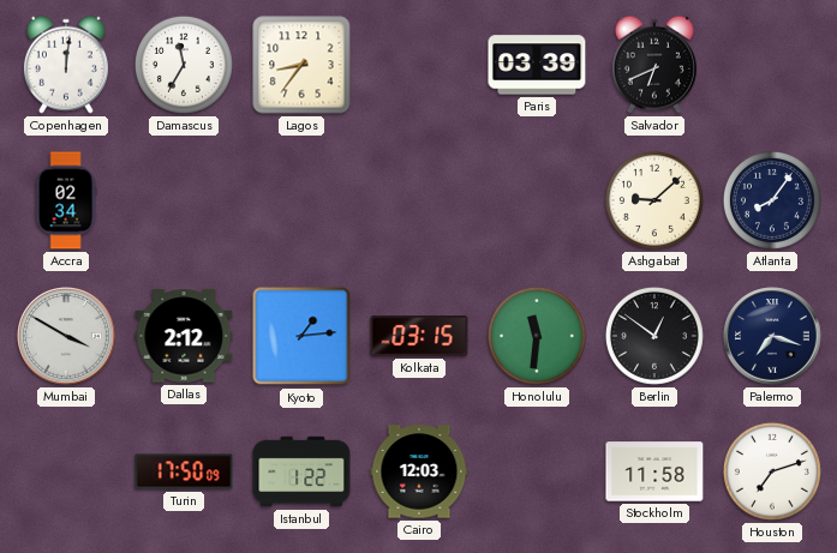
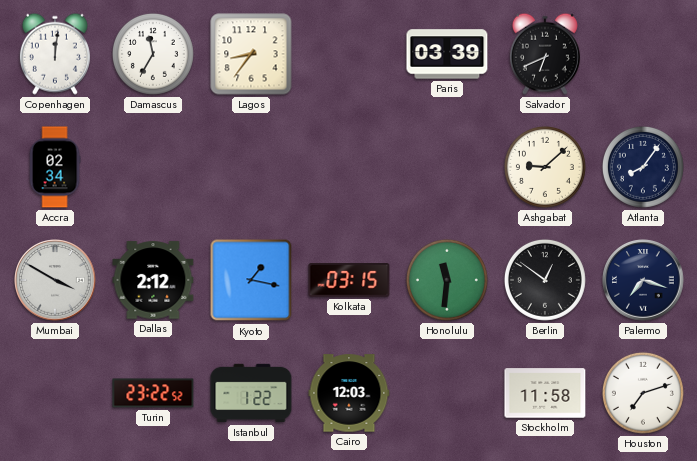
Kyoto: 1:14 -> 1:17
Turin: 17:50 -> 23:22
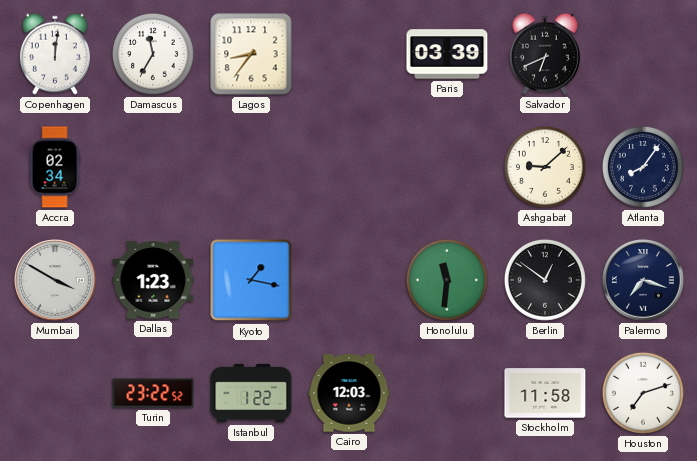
Dallas: 2:12 -> 1:23
Kolkata: 03:15 -> none
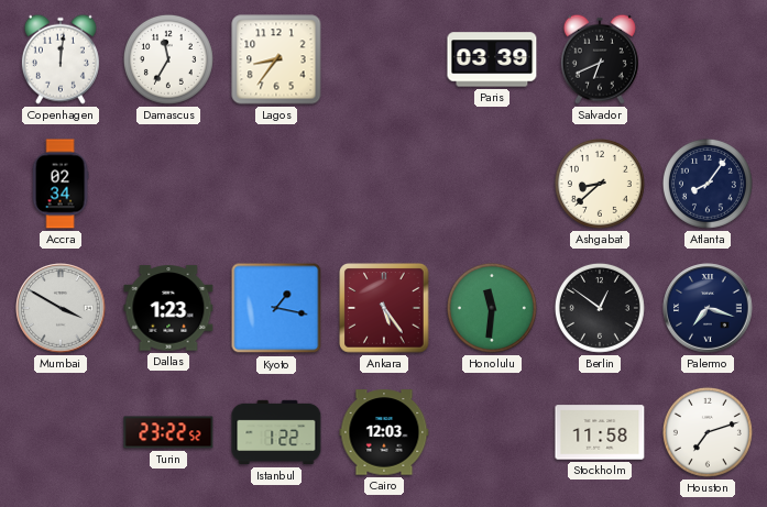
Ashgabat: 9:08 -> 8:38
Ankara: none -> 5:24
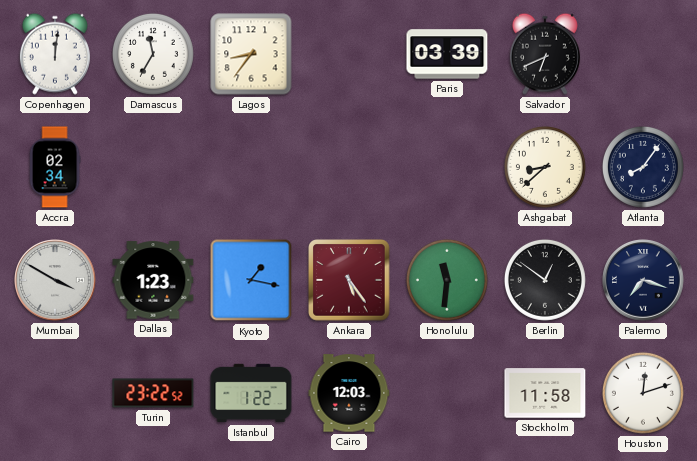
Houston: 7:12 -> 12:12
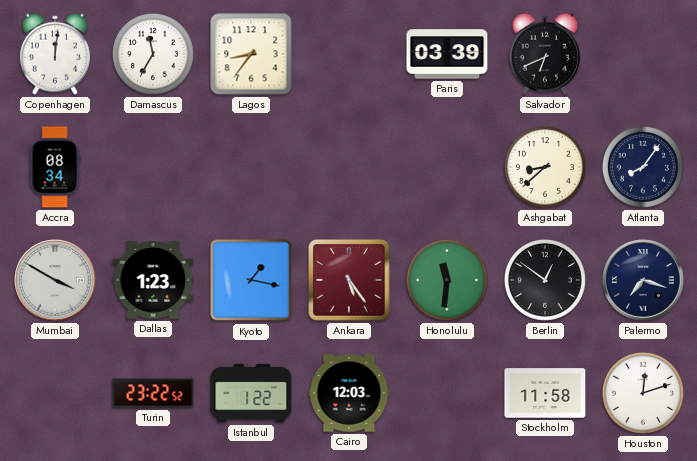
Accra: 02:34 -> 08:34
